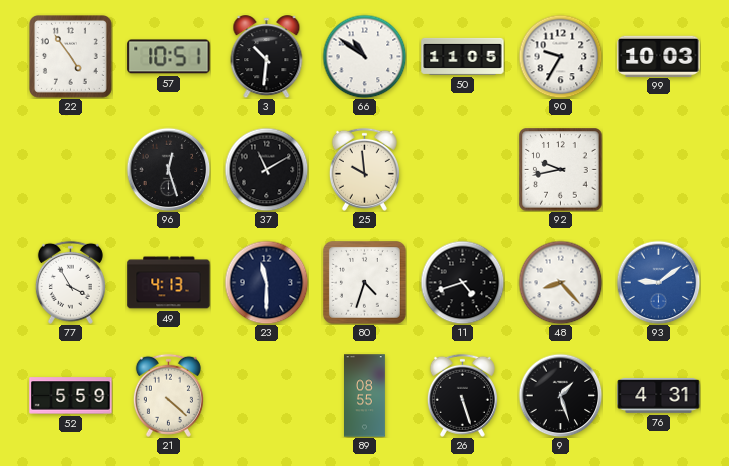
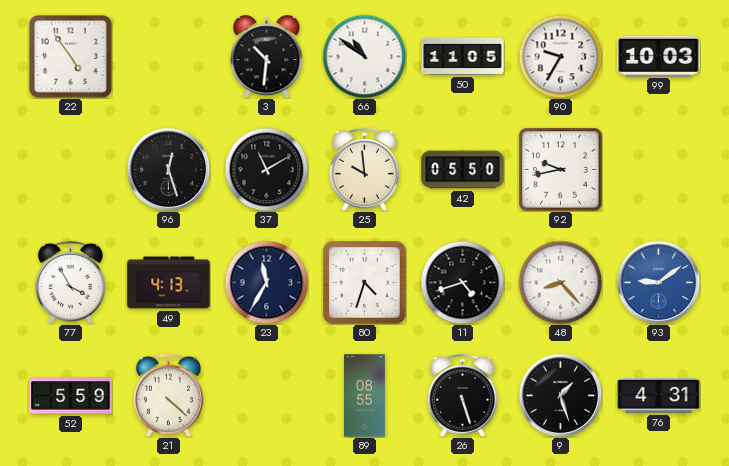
57: 10:51 -> none
42: none -> 05:50
23: 11:30 -> 11:35
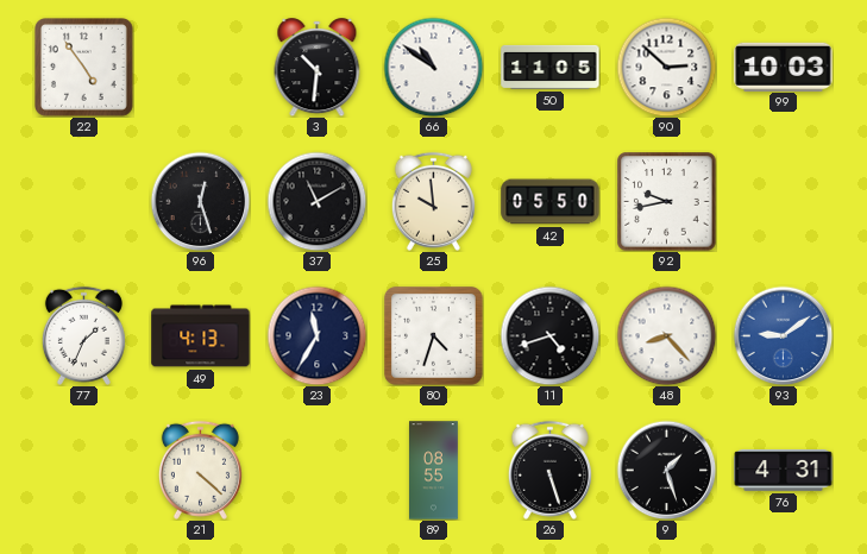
90: 9:35 -> 2:52
77: 3:55 -> 1:34
52: 5:59 -> none
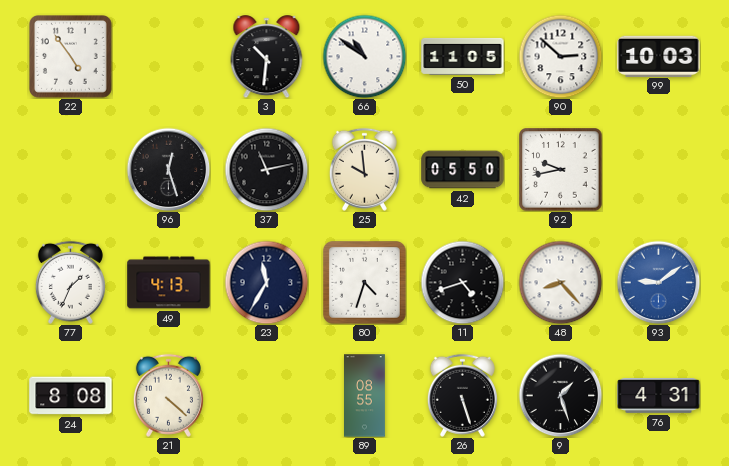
37: 11:10 -> 11:13
24: none -> 8:08
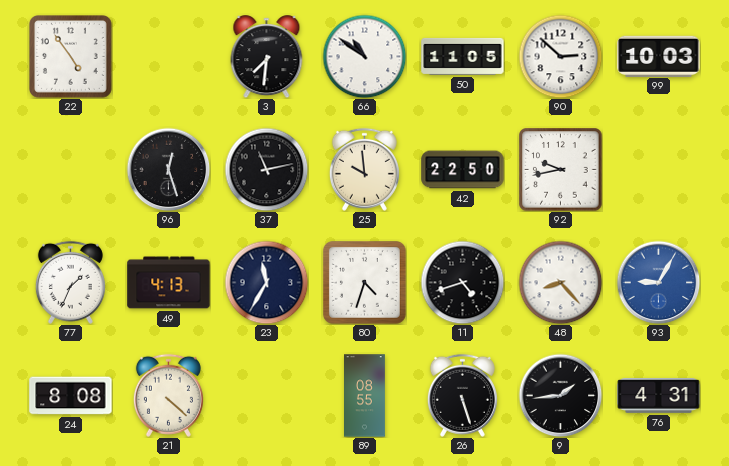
3: 10:31 -> 7:31
42: 05:50 -> 22:50
93: 9:09 -> 9:05
9: 1:27 -> 1:44
